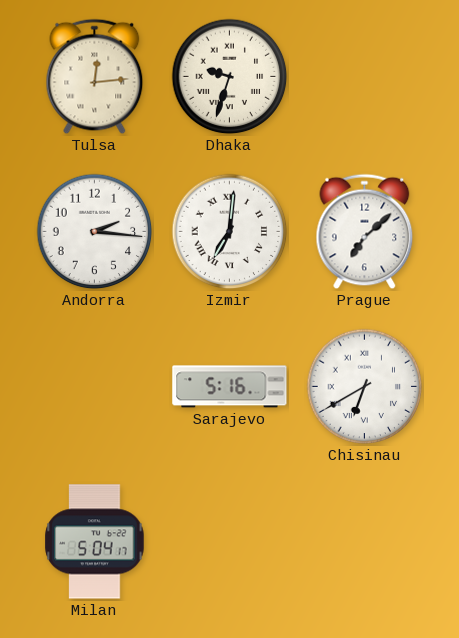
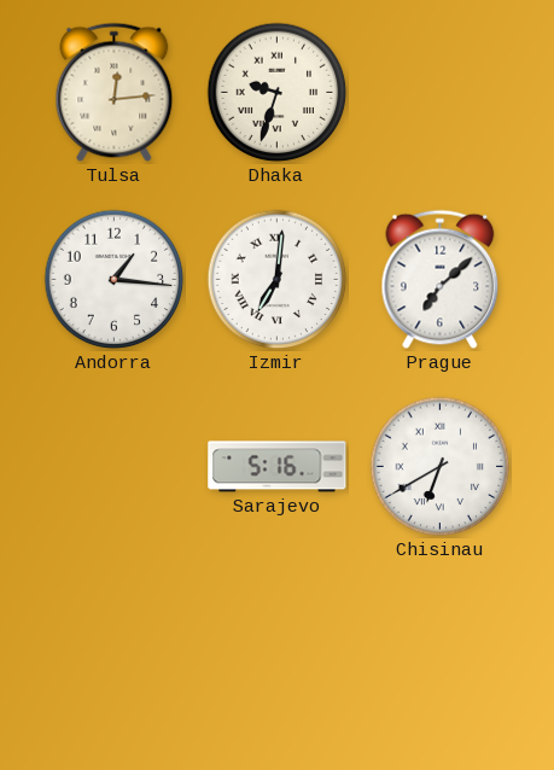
Andorra: 2:16 -> 1:16
Milan: 5:04 -> none
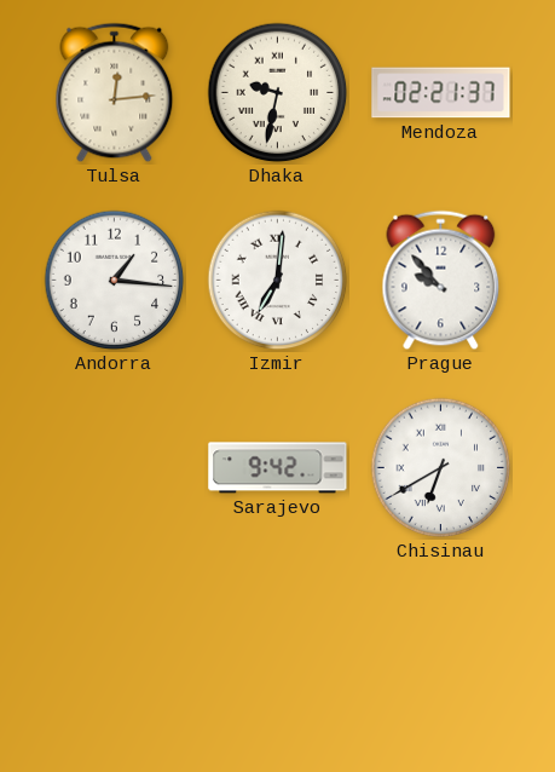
Dhaka: 9:33 -> 9:32
Mendoza: none -> 02:21
Prague: 7:08 -> 9:53
Sarajevo: 5:16 -> 9:42
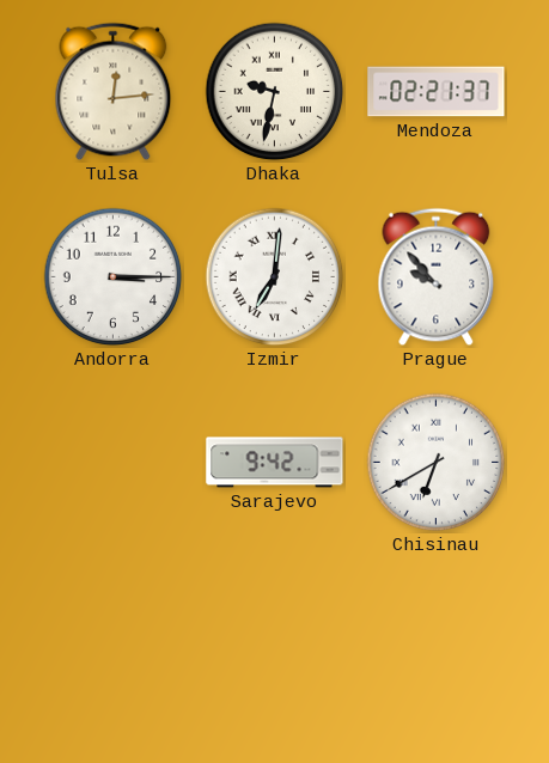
Andorra: 1:16 -> 3:15
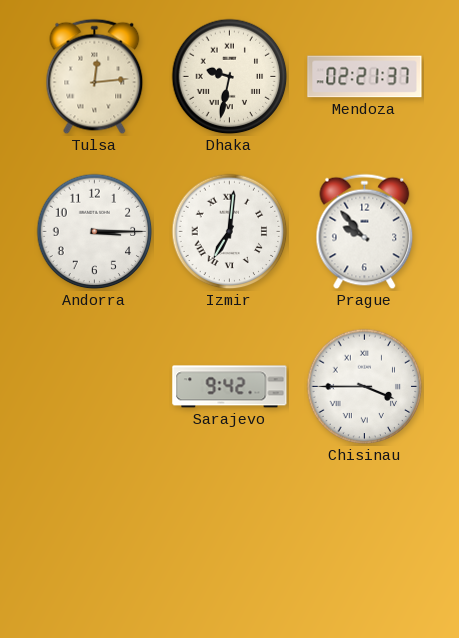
Chisinau: 6:40 -> 3:45
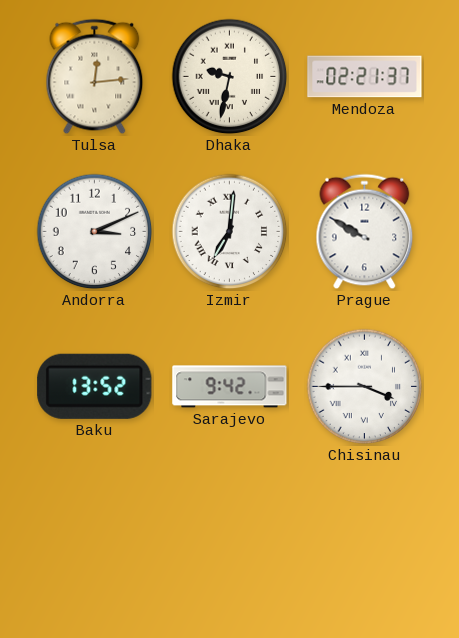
Andorra: 3:15 -> 3:11
Prague: 9:53 -> 9:50
Baku: none -> 13:52
